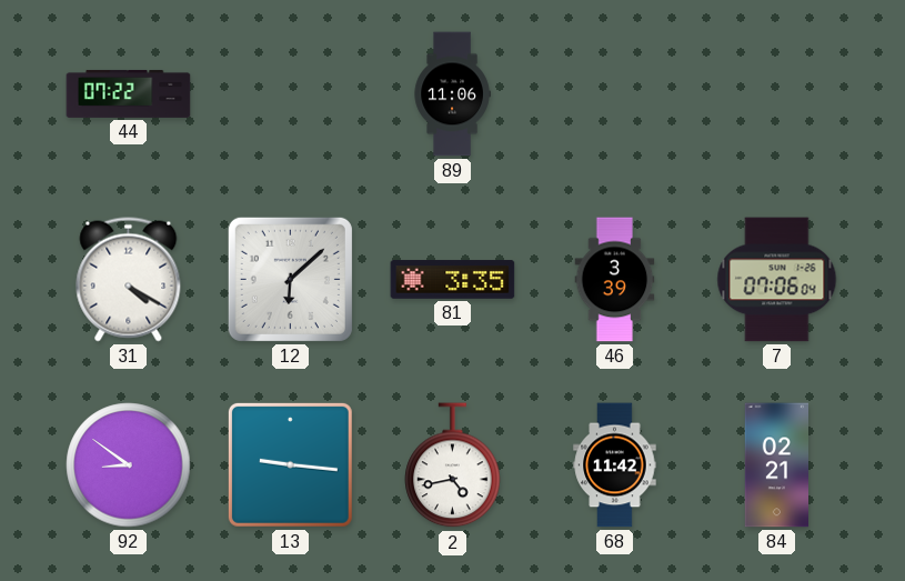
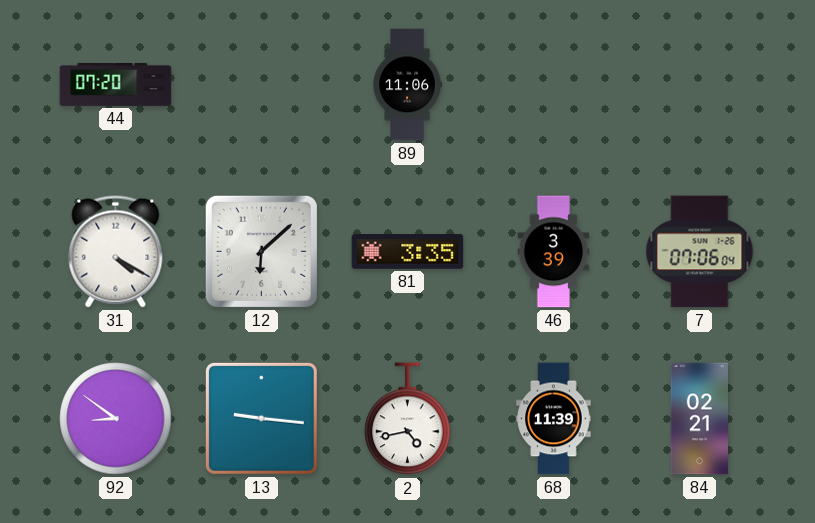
44: 07:22 -> 07:20
68: 11:42 -> 11:39
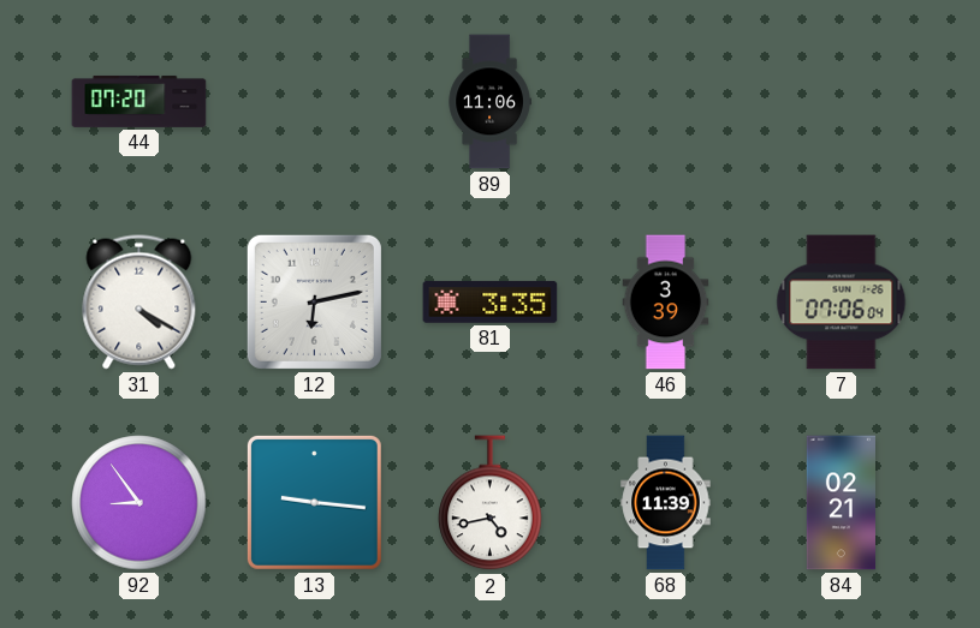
12: 6:08 -> 6:13
92: 8:51 -> 8:54
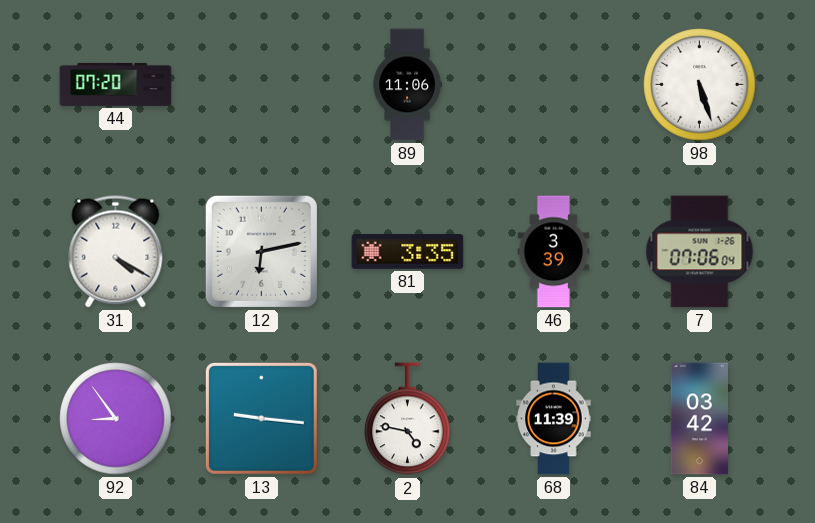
98: none -> 5:27
2: 4:43 -> 4:47
84: 02:21 -> 03:42
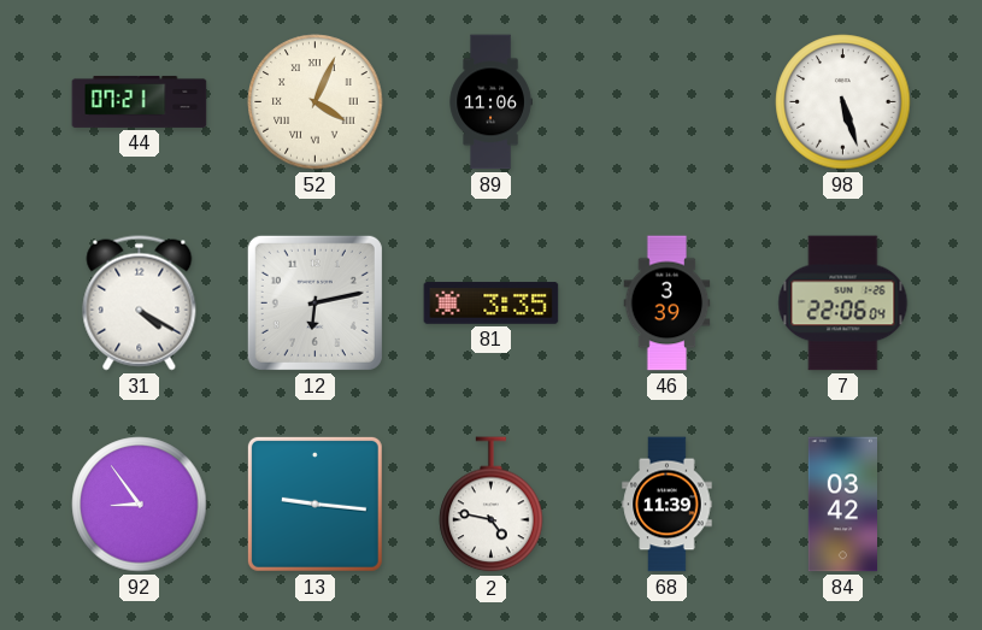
44: 07:20 -> 07:21
52: none -> 4:04
7: 07:06 -> 22:06
